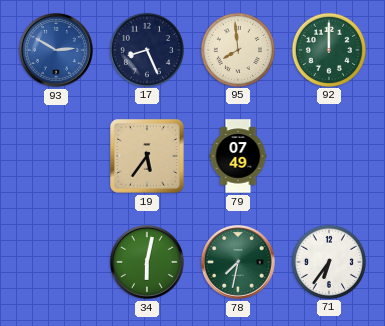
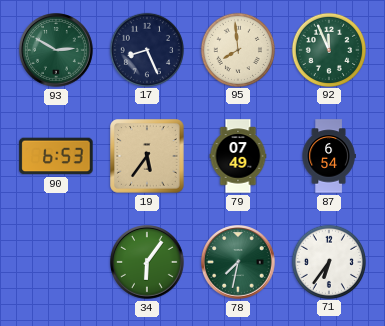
93 dial: blue -> green
92: 12:00 -> 11:56
90: none -> 6:53
87: none -> 6:54
34: 6:02 -> 6:06
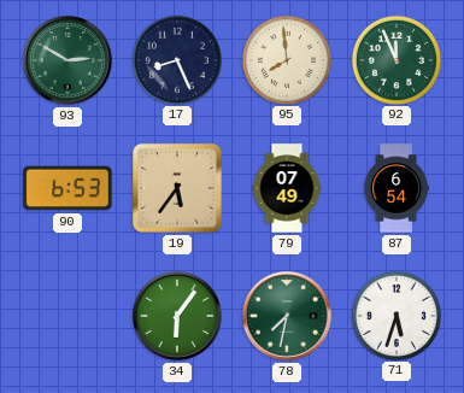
71: 6:36 -> 5:33
